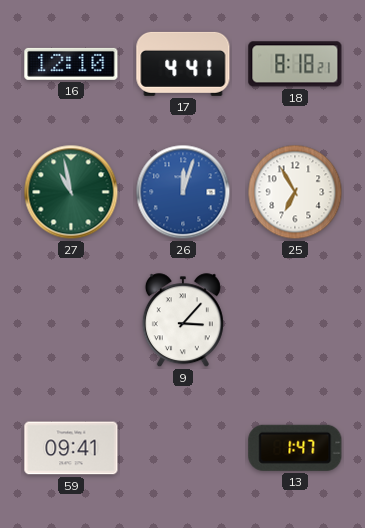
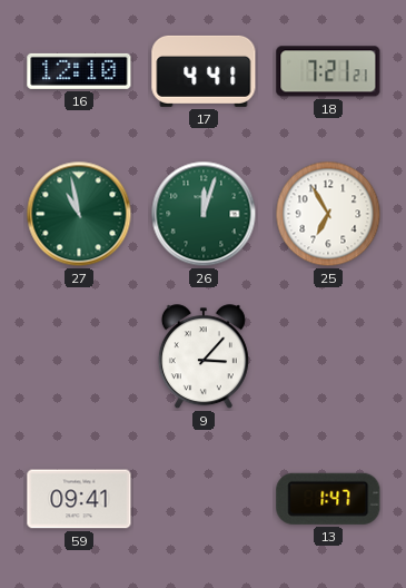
18: 8:18 -> 7:21
26 dial: blue -> green
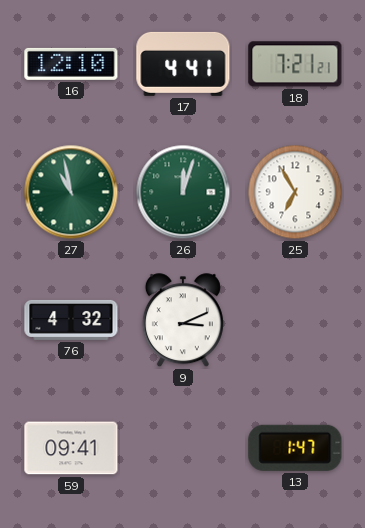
76: none -> 4:32
9: 3:07 -> 3:11
